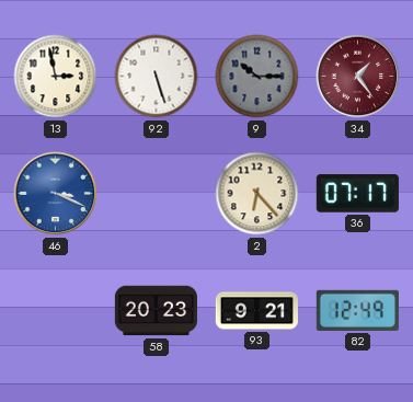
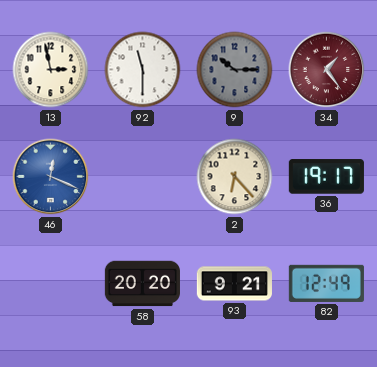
92: 5:27 -> 11:30
46: 3:19 -> 12:19
36: 07:17 -> 19:17
58: 20:23 -> 20:20
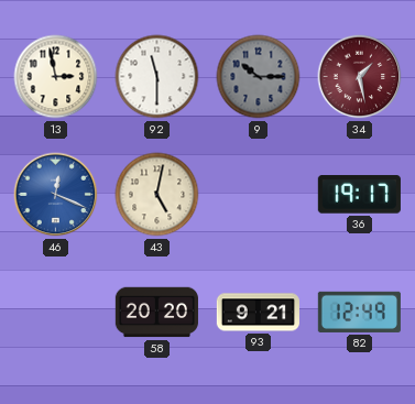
34: 1:24 -> 1:28
43: none -> 5:02
2: 6:23 -> none
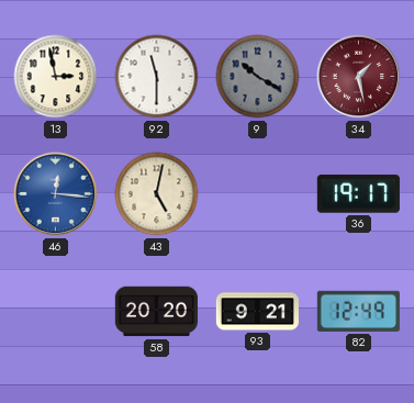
9: 10:15 -> 10:20
46: 12:19 -> 12:16
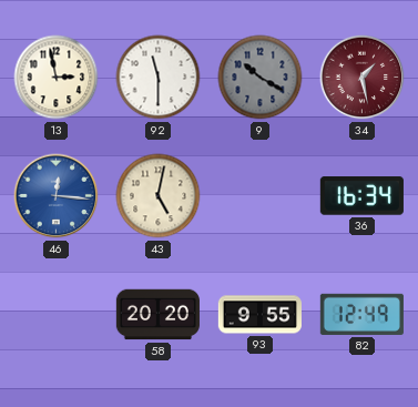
36: 19:17 -> 16:34
93: 9:21 -> 9:55
